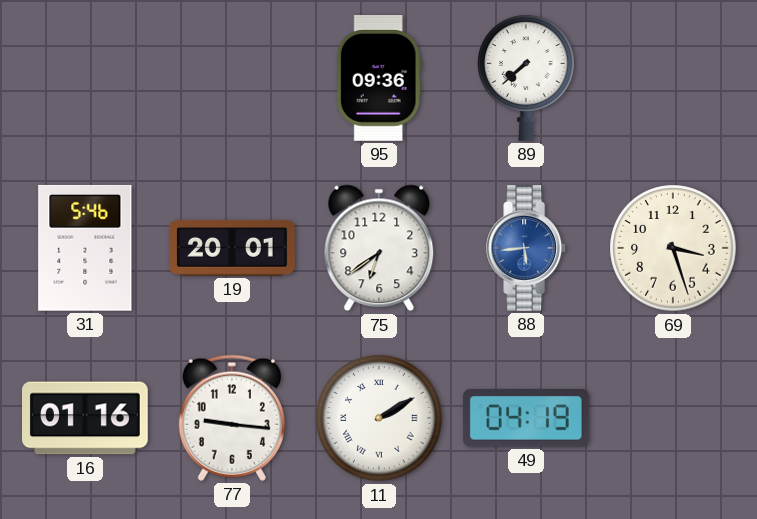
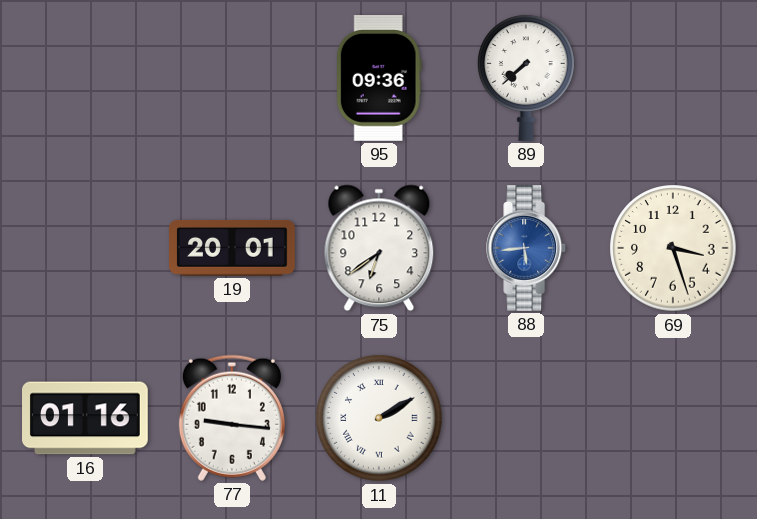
31: 5:46 -> none
49: 04:19 -> none
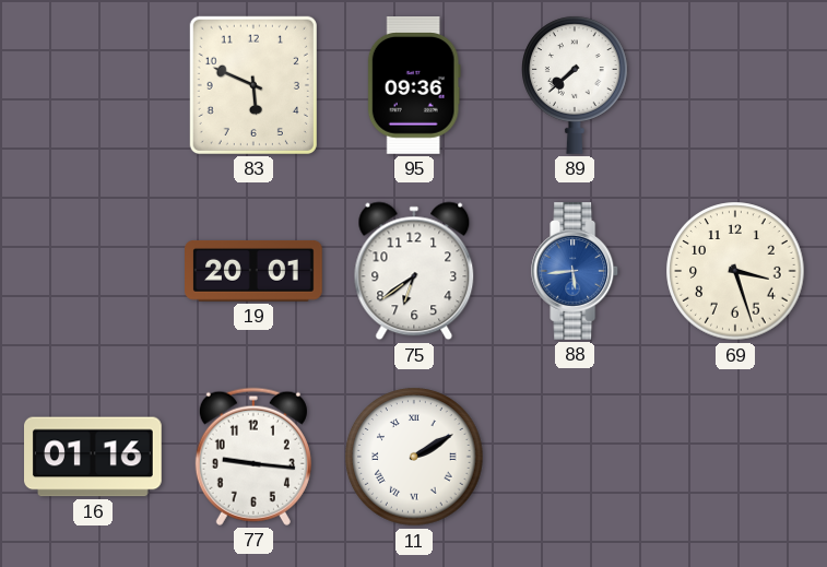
83: none -> 5:49
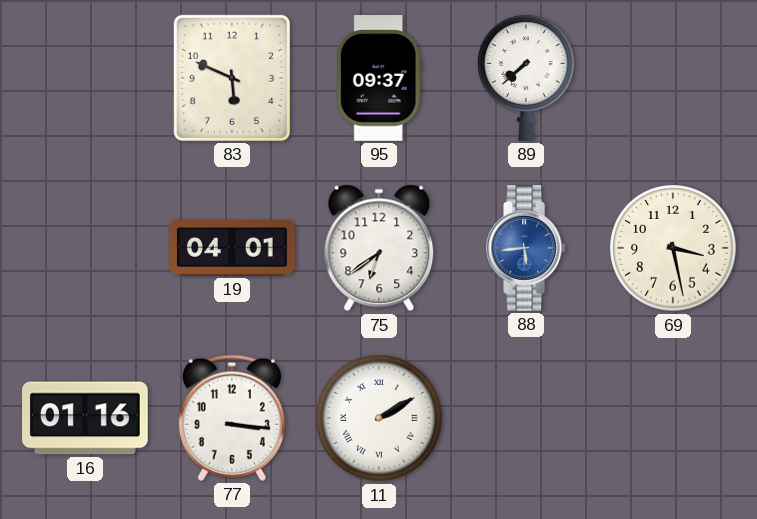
95: 09:36 -> 09:37
19: 20:01 -> 04:01
69: 3:27 -> 3:28
77: 9:16 -> 3:16
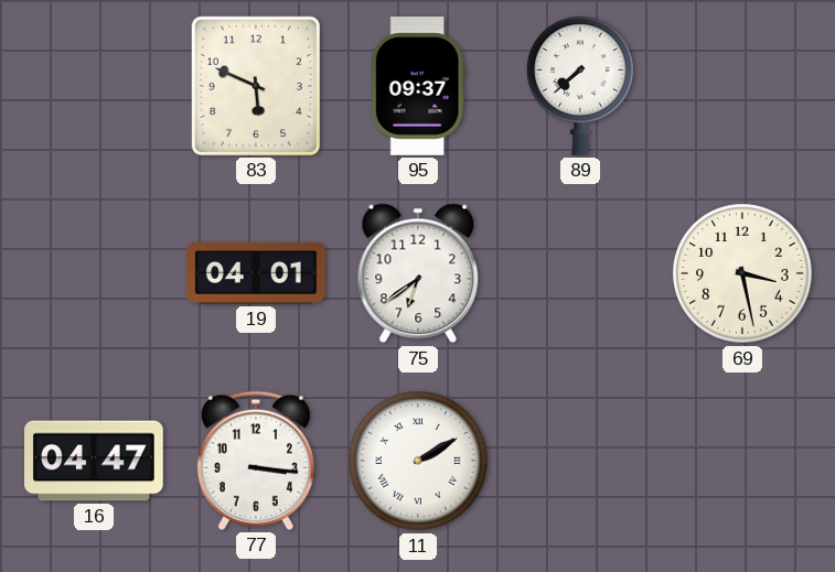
88: 5:44 -> none
16: 01:16 -> 04:47
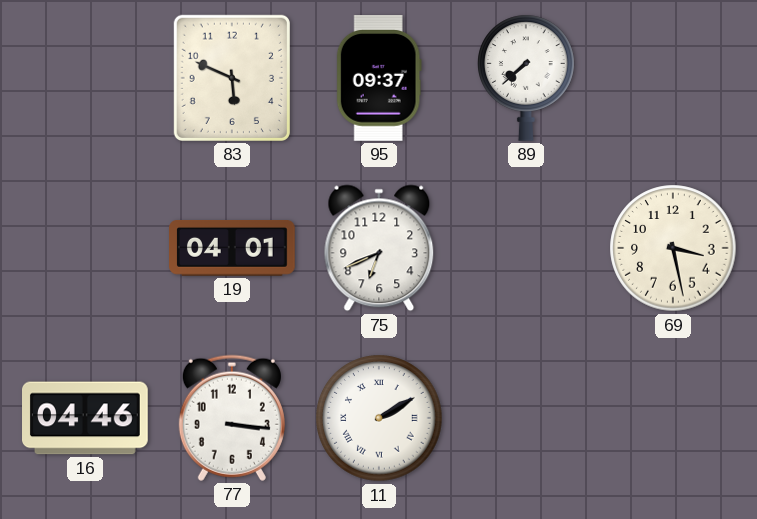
75: 6:39 -> 6:41
16: 04:47 -> 04:46
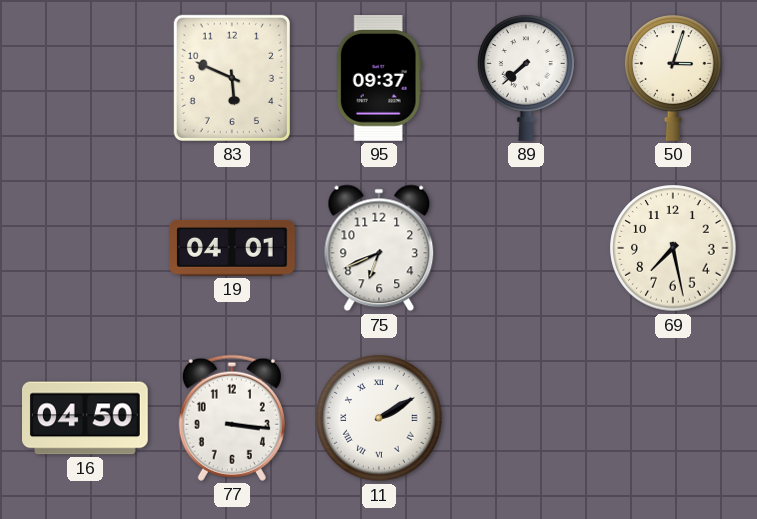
50: none -> 3:03
69: 3:28 -> 7:28
16: 04:46 -> 04:50
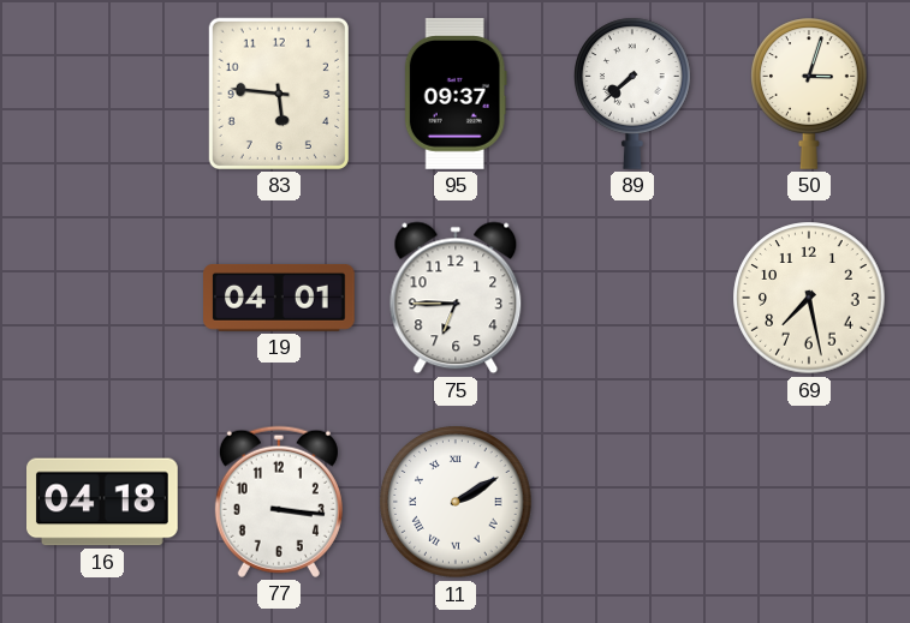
83: 5:49 -> 5:46
75: 6:41 -> 6:45
16: 04:50 -> 04:18
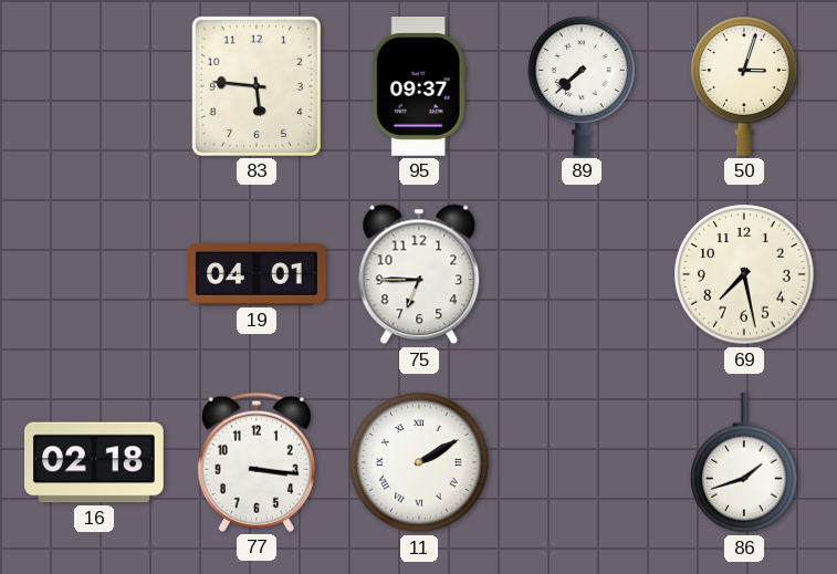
16: 04:18 -> 02:18
86: none -> 1:42
